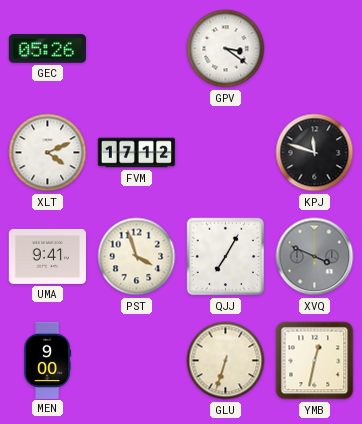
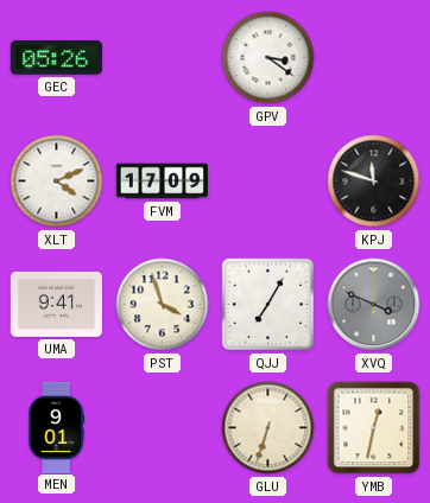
FVM: 17:12 -> 17:09
MEN: 9:00 -> 9:01
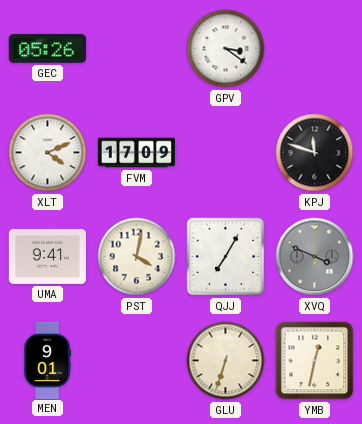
PST: 3:57 -> 4:02
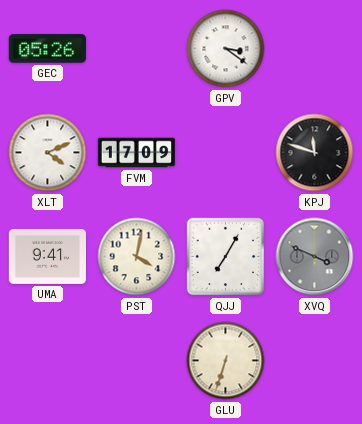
MEN: 9:01 -> none
YMB: 12:32 -> none
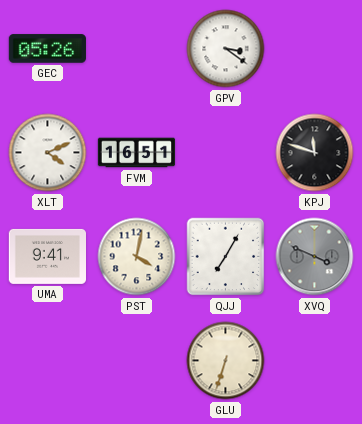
FVM: 17:09 -> 16:51
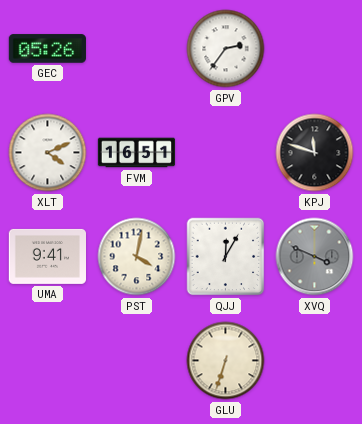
GPV: 3:21 -> 2:36
QJJ: 7:05 -> 12:05
